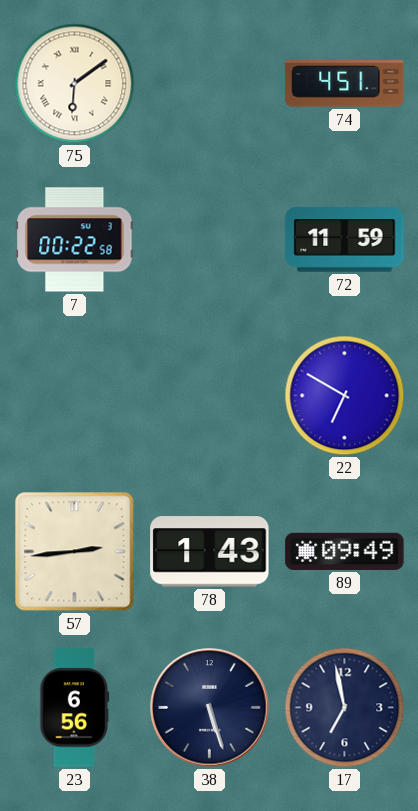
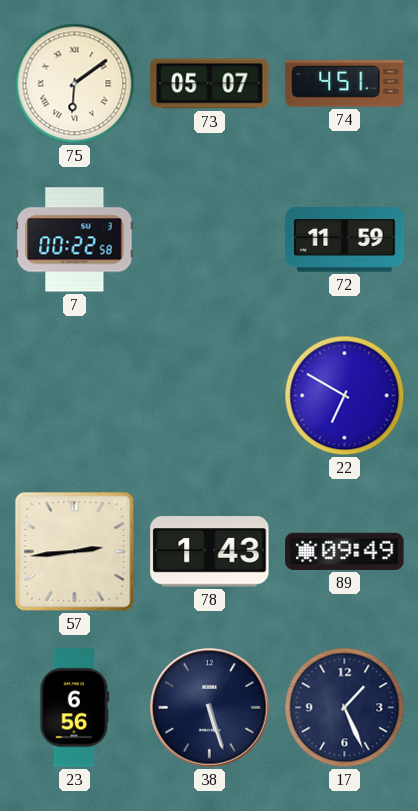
73: none -> 05:07
17: 6:58 -> 1:26
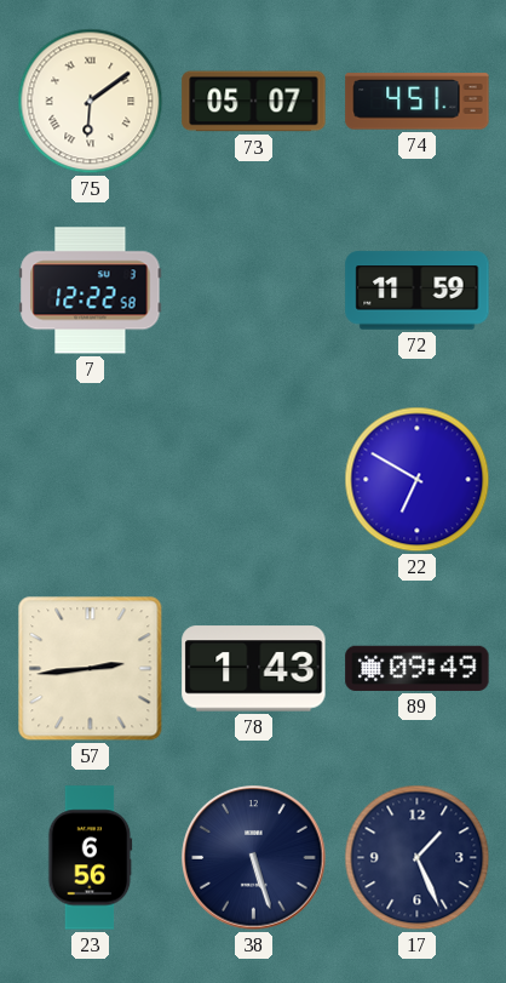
7: 00:22 -> 12:22
